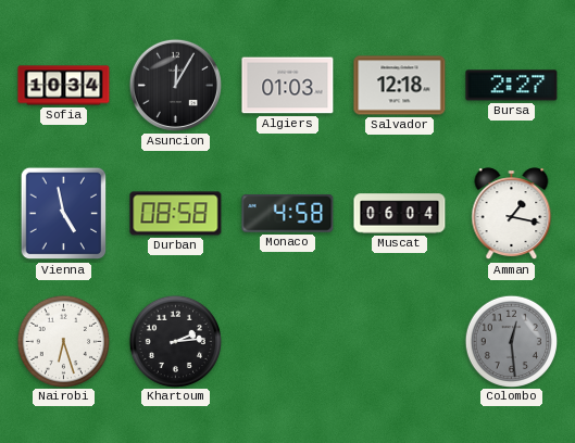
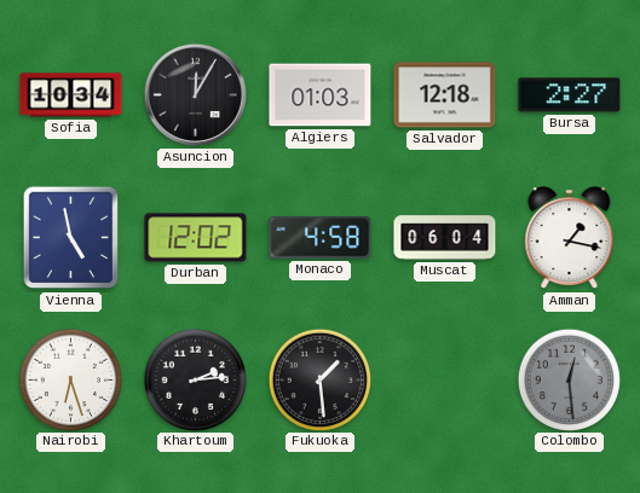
Durban: 08:58 -> 12:02
Fukuoka: none -> 1:29
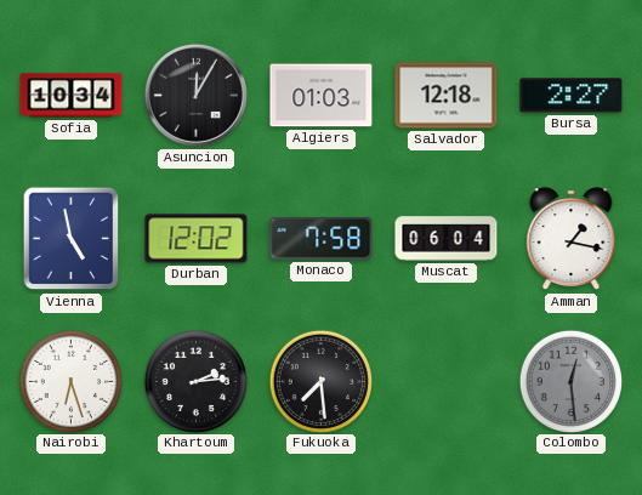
Monaco: 4:58 -> 7:58
Fukuoka: 1:29 -> 7:29
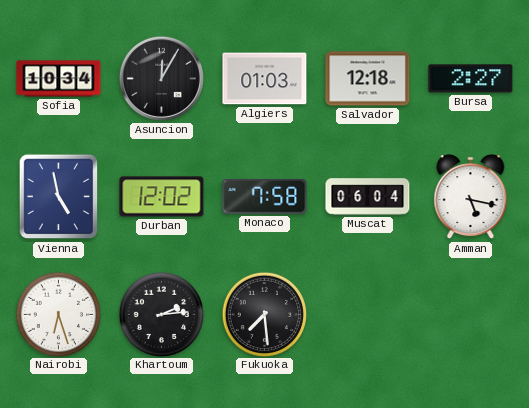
Amman: 1:17 -> 5:17
Colombo: 12:29 -> none
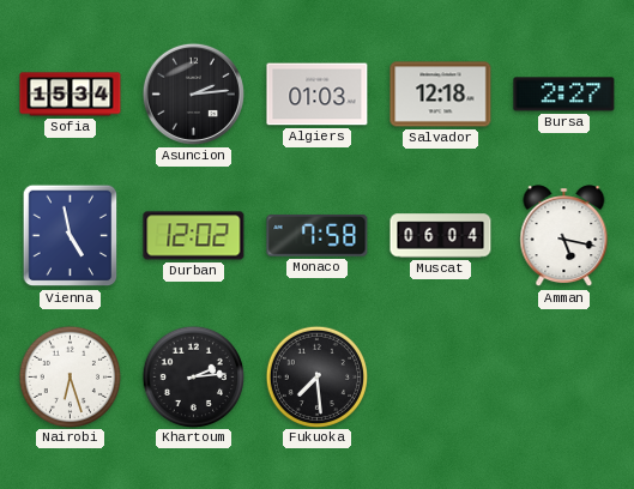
Sofia: 10:34 -> 15:34
Asuncion: 12:05 -> 2:14
